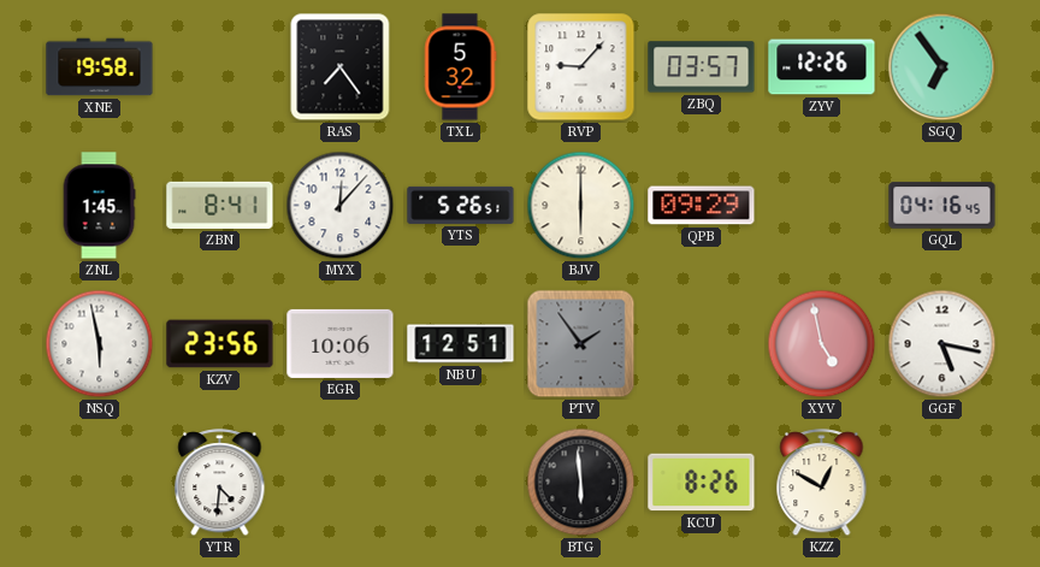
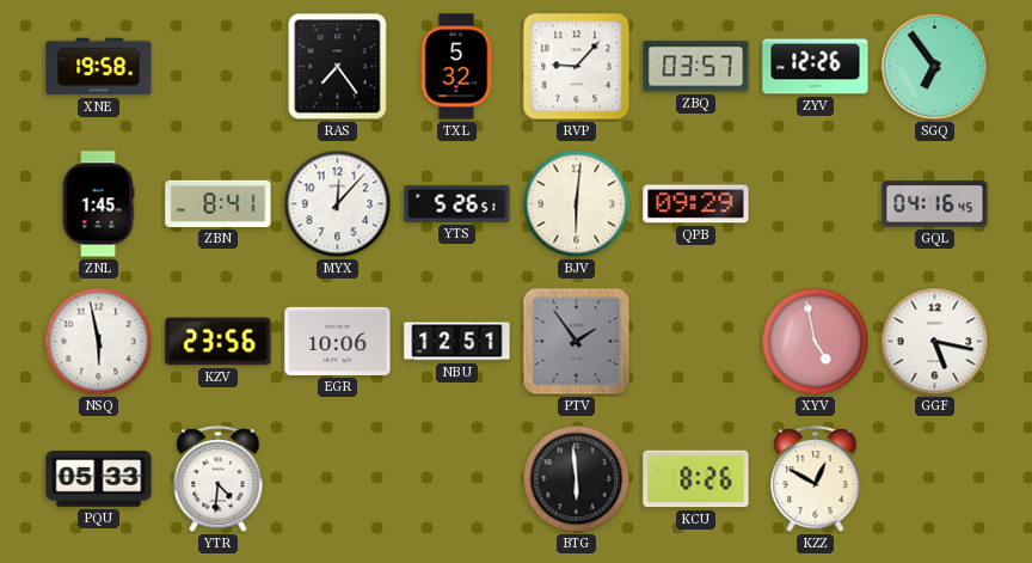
BJV: 6:00 -> 6:01
PQU: none -> 05:33
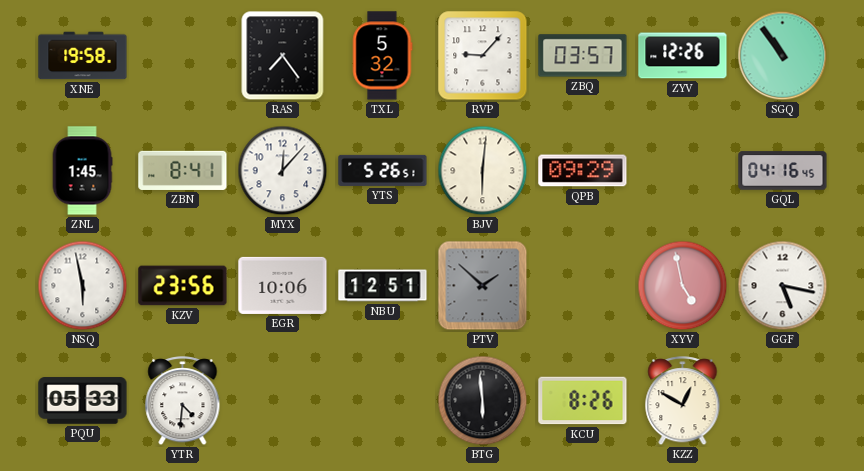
SGQ: 6:54 -> 10:54
PTV: 1:54 -> 1:52
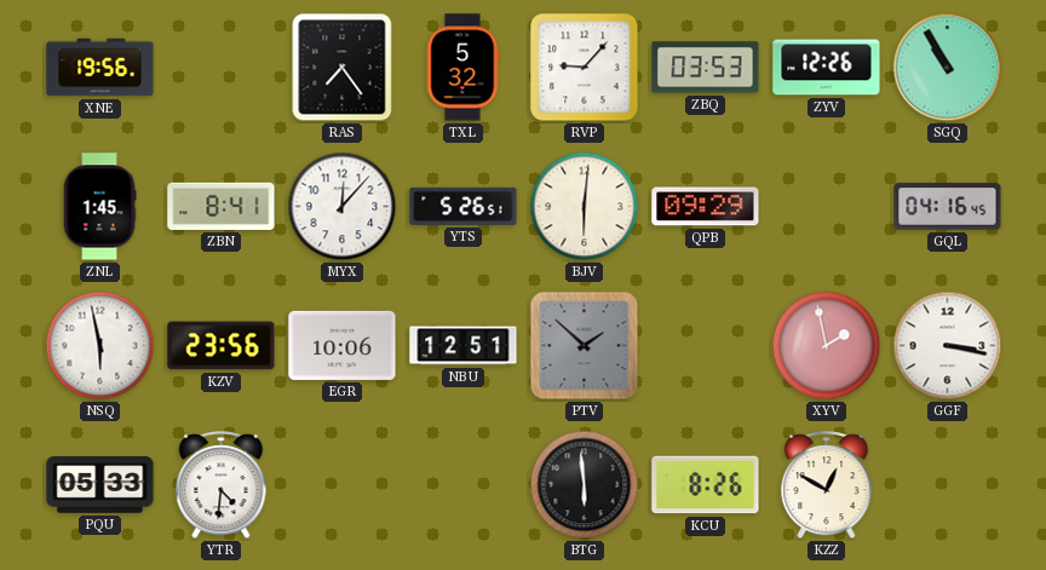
XNE: 19:58 -> 19:56
ZBQ: 03:57 -> 03:53
SGQ: 10:54 -> 10:55
XYV: 4:58 -> 1:58
GGF: 5:17 -> 3:17
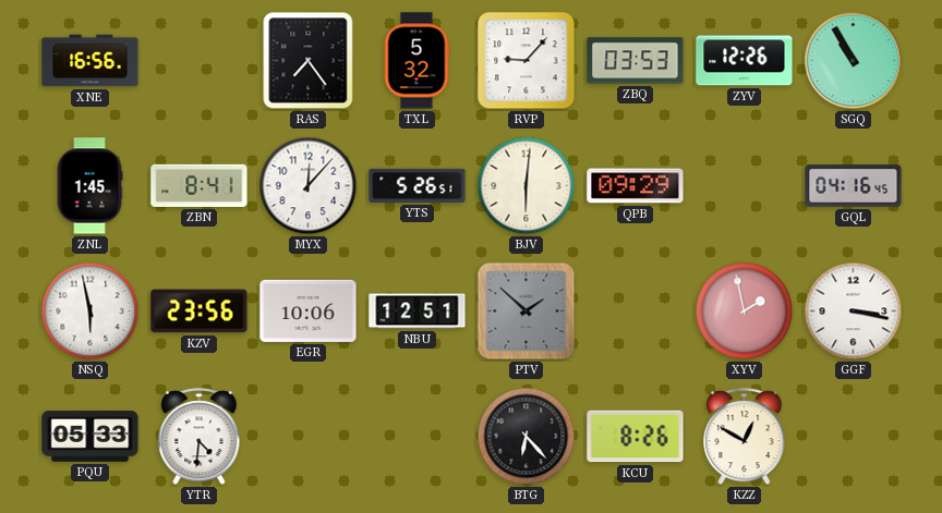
XNE: 19:56 -> 16:56
BTG: 5:59 -> 6:23
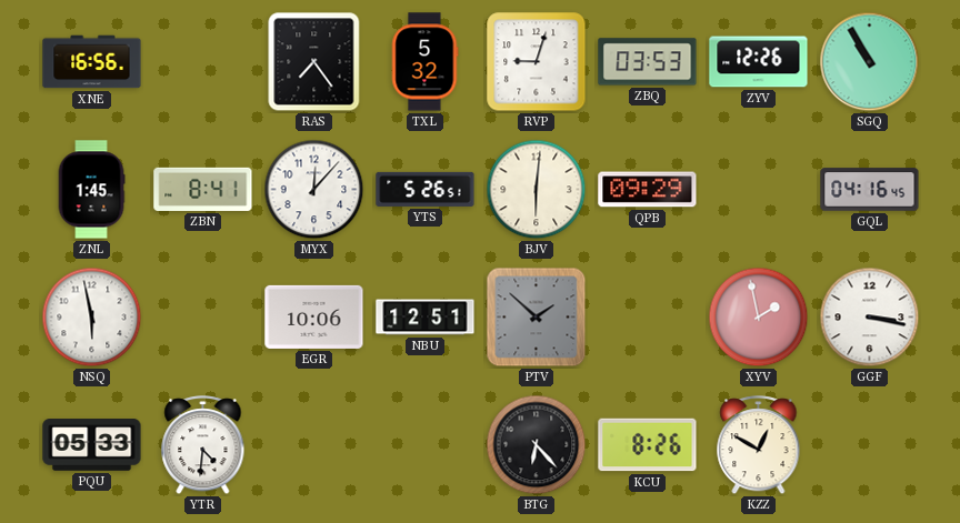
RVP: 9:07 -> 9:03
KZV: 23:56 -> none
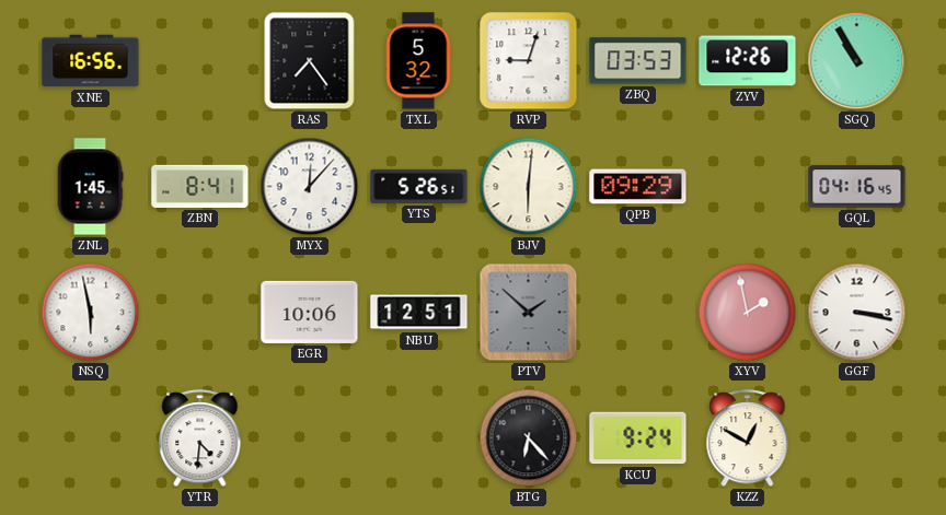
PQU: 05:33 -> none
KCU: 8:26 -> 9:24
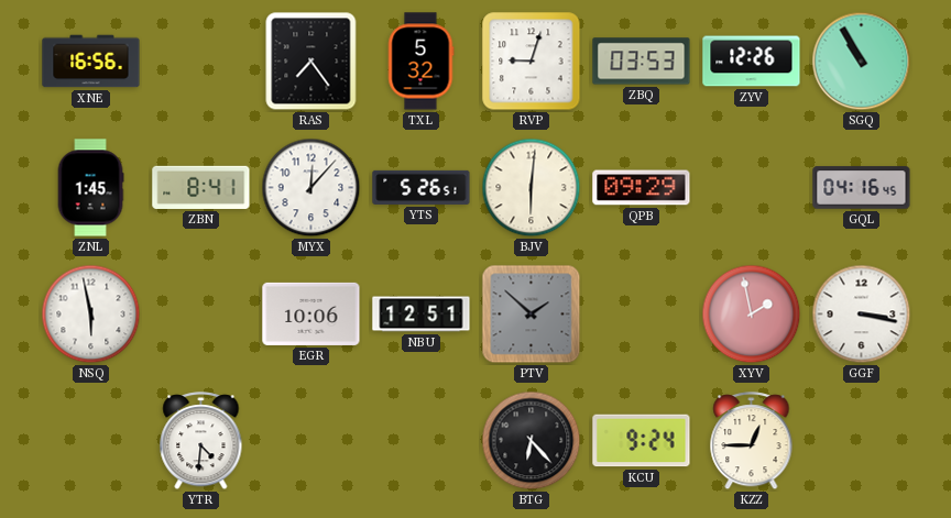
KZZ: 12:50 -> 12:45
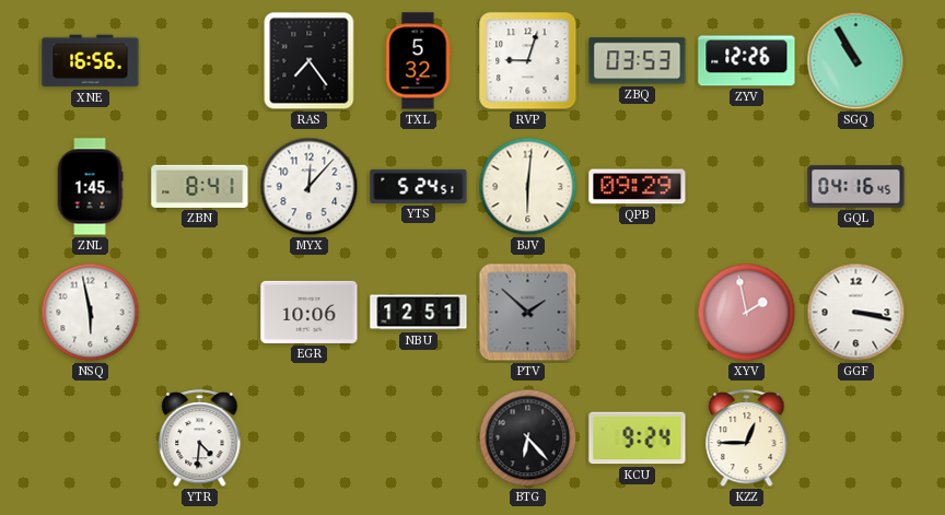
YTS: 5:26 -> 5:24
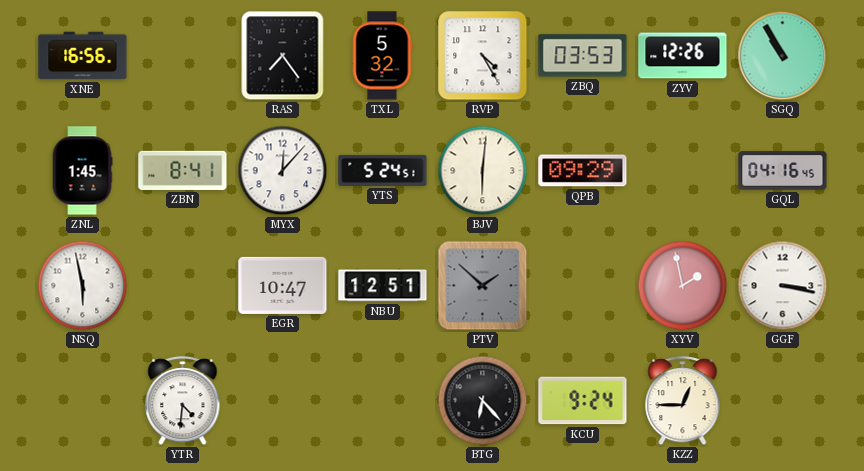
RVP: 9:03 -> 4:25
EGR: 10:06 -> 10:47
